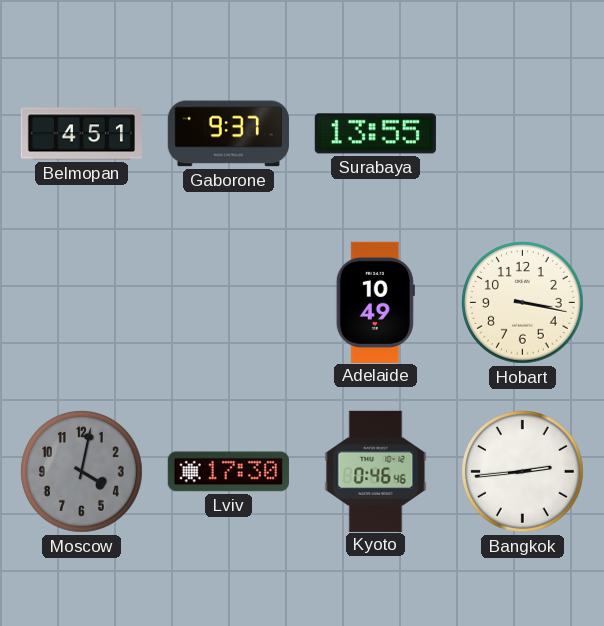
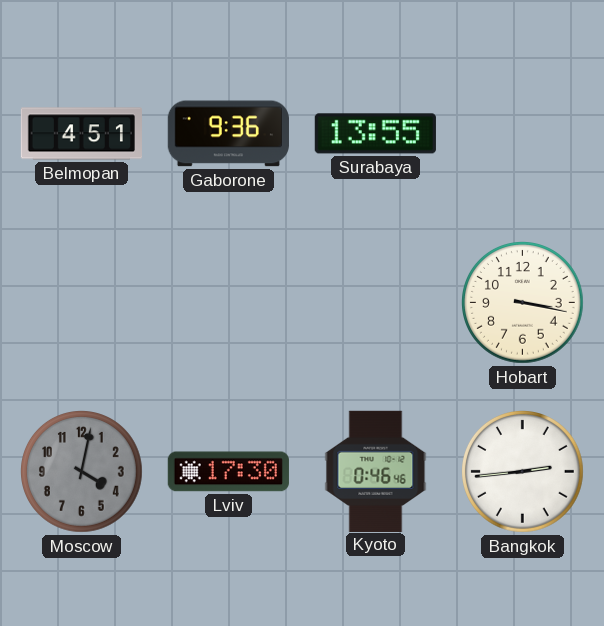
Gaborone: 9:37 -> 9:36
Adelaide: 10:49 -> none
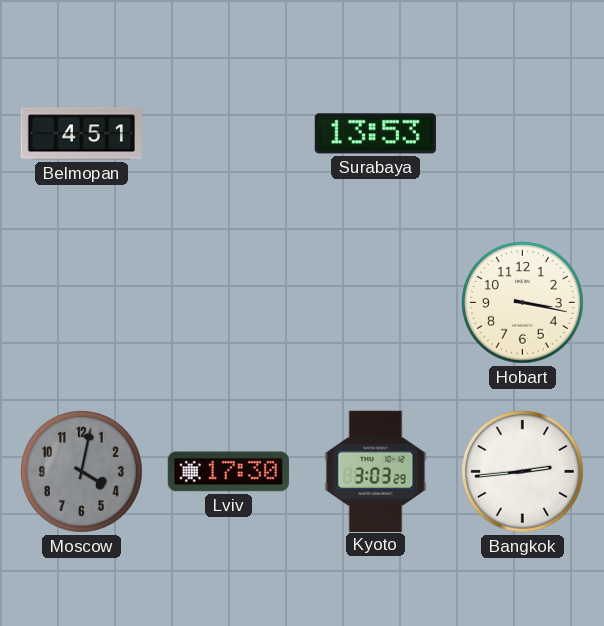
Gaborone: 9:36 -> none
Surabaya: 13:55 -> 13:53
Kyoto: 0:46 -> 3:03
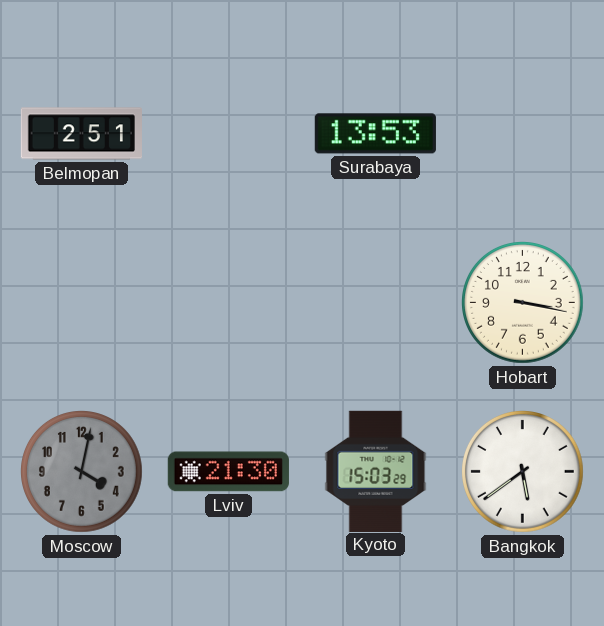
Belmopan: 4:51 -> 2:51
Lviv: 17:30 -> 21:30
Kyoto: 3:03 -> 15:03
Bangkok: 2:44 -> 5:39
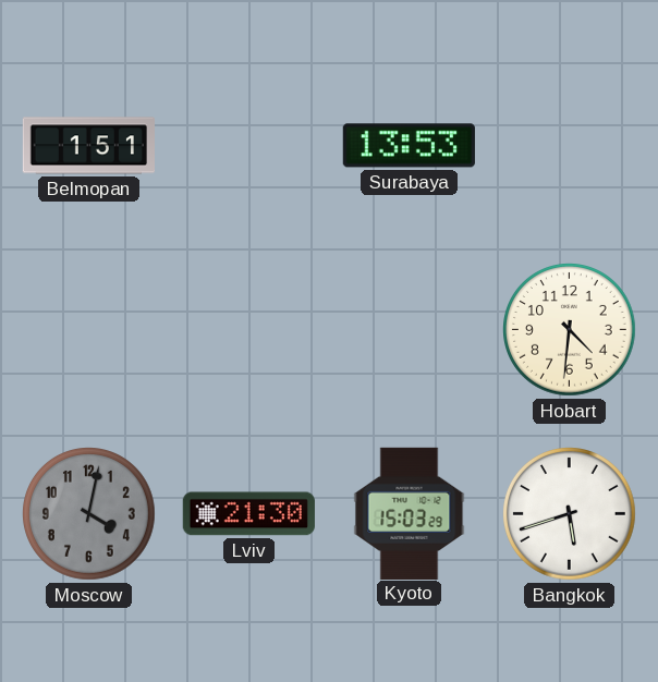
Belmopan: 2:51 -> 1:51
Hobart: 3:17 -> 4:31
Bangkok: 5:39 -> 5:42
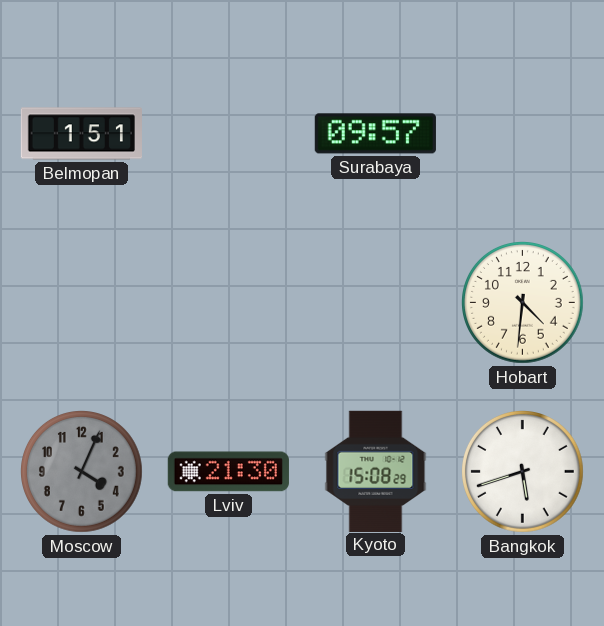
Surabaya: 13:53 -> 09:57
Moscow: 4:02 -> 4:04
Kyoto: 15:03 -> 15:08
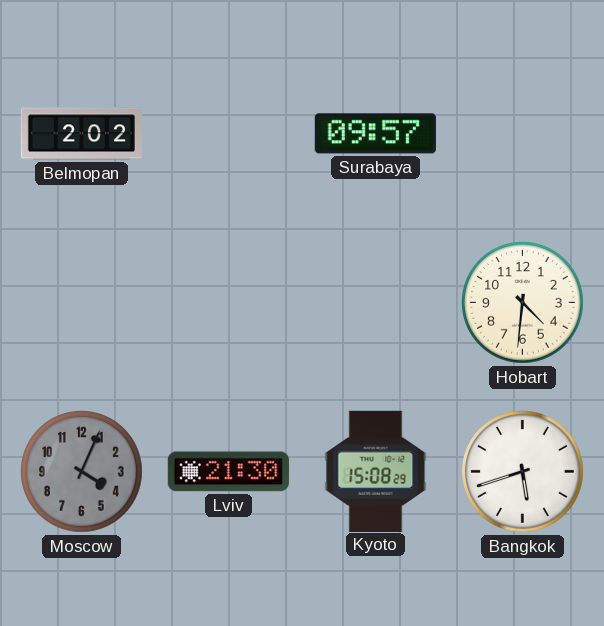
Belmopan: 1:51 -> 2:02
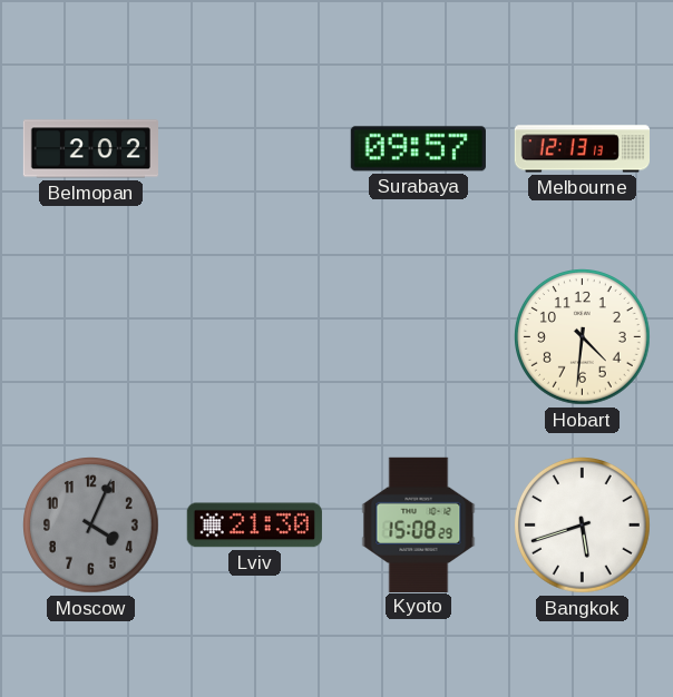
Melbourne: none -> 12:13
